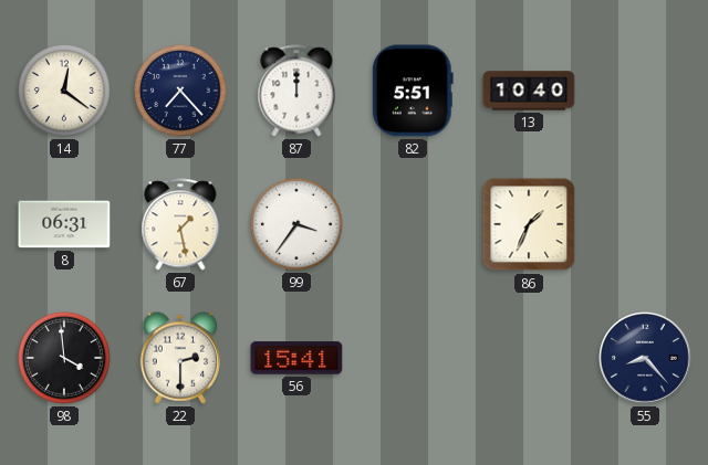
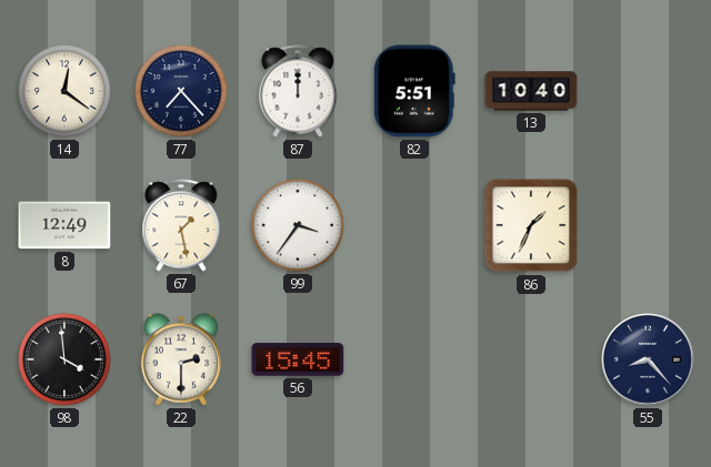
8: 06:31 -> 12:49
56: 15:41 -> 15:45
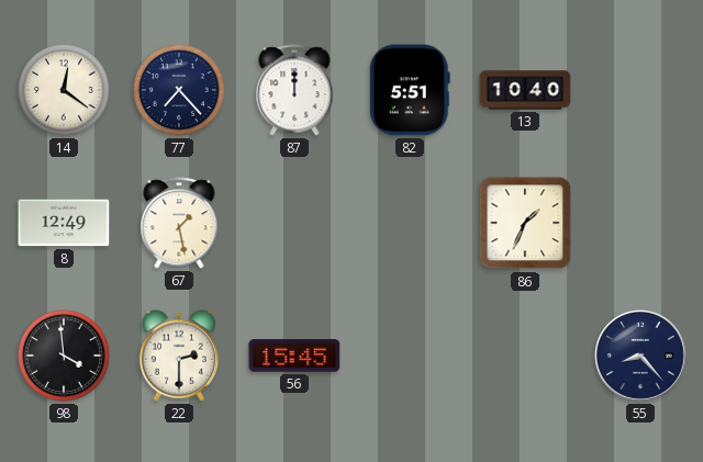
99: 3:36 -> none
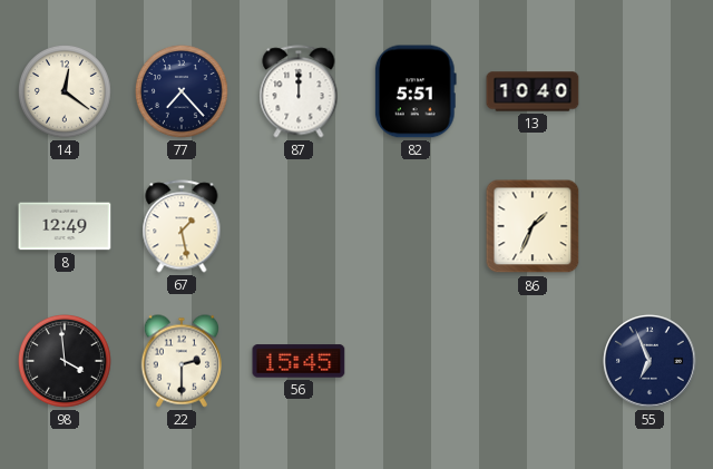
55: 8:23 -> 6:56
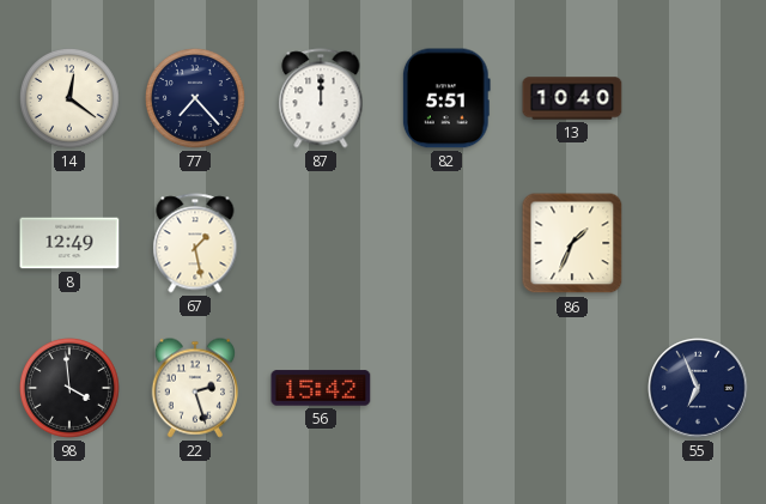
22: 2:30 -> 2:27
56: 15:45 -> 15:42
